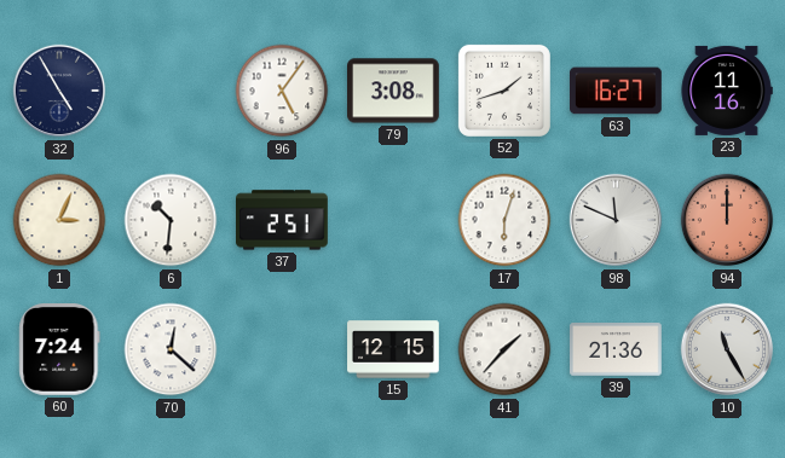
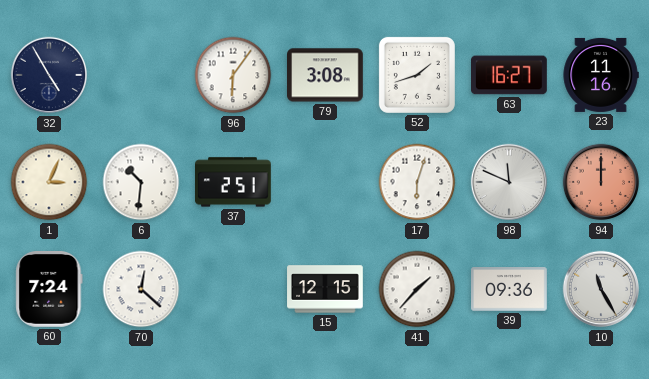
96: 5:06 -> 6:06
39: 21:36 -> 09:36
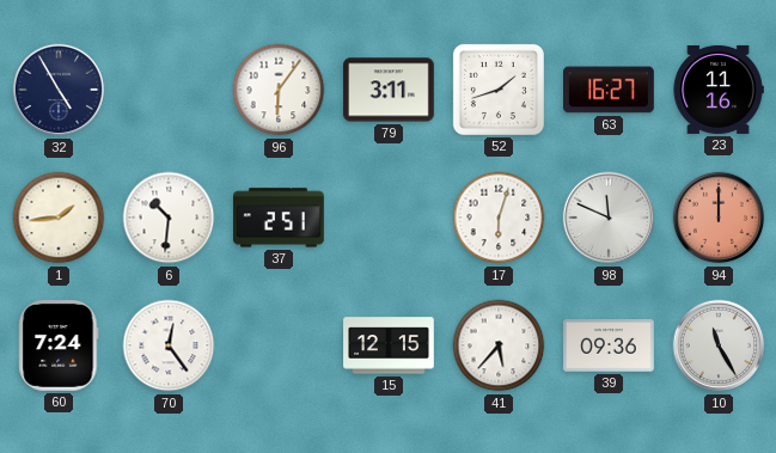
79: 3:08 -> 3:11
1: 3:04 -> 1:44
70: 12:22 -> 12:24
41: 1:37 -> 5:37
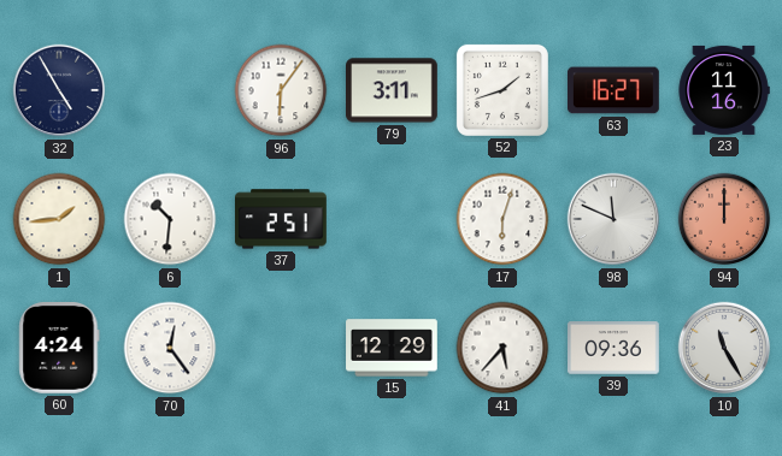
60: 7:24 -> 4:24
15: 12:15 -> 12:29
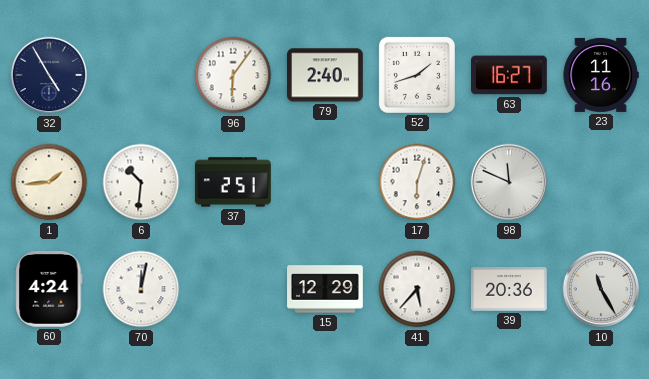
79: 3:11 -> 2:40
94: 12:00 -> none
70: 12:24 -> 12:02
39: 09:36 -> 20:36
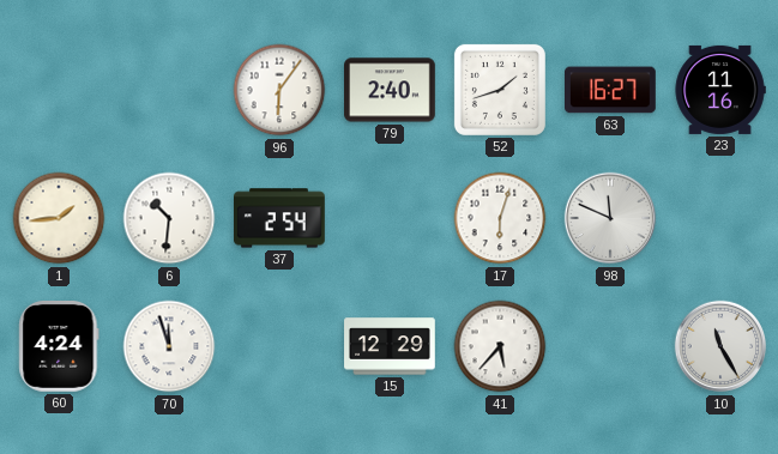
32: 4:55 -> none
37: 2:51 -> 2:54
70: 12:02 -> 11:57
39: 20:36 -> none
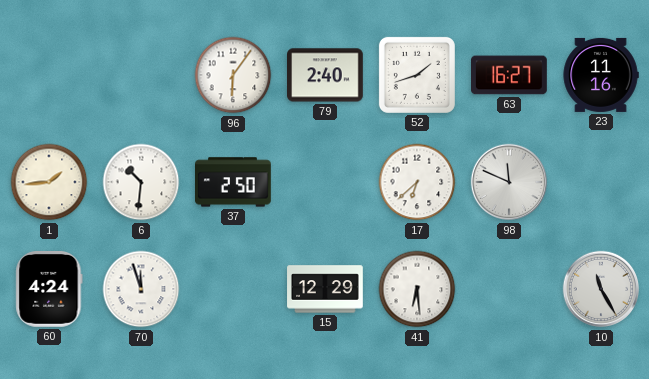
37: 2:54 -> 2:50
17: 6:03 -> 6:38
41: 5:37 -> 6:29
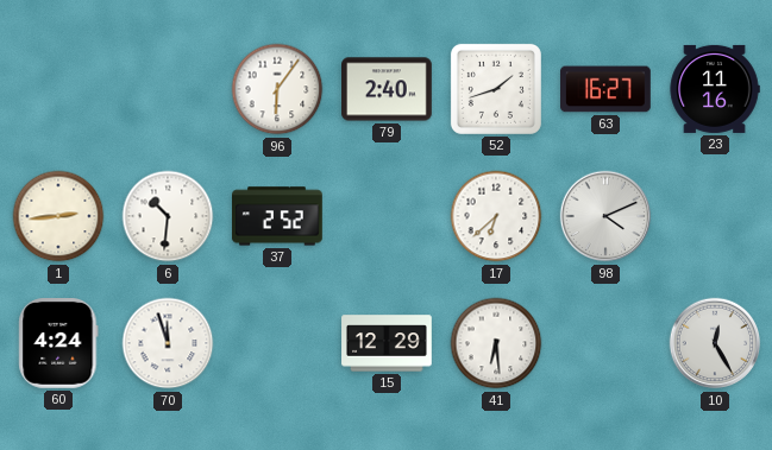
1: 1:44 -> 2:44
37: 2:50 -> 2:52
98: 11:49 -> 4:11
10: 11:25 -> 12:25
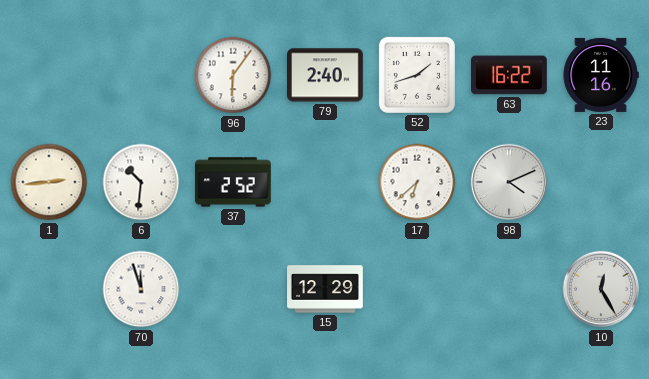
63: 16:27 -> 16:22
60: 4:24 -> none
41: 6:29 -> none
